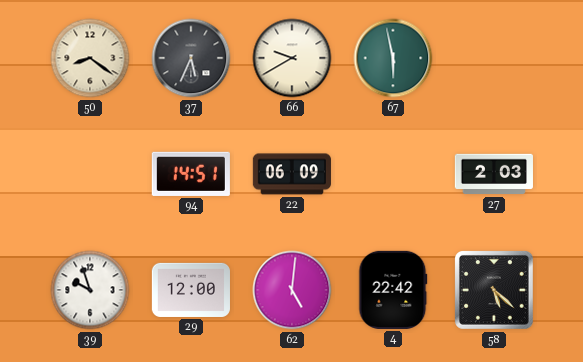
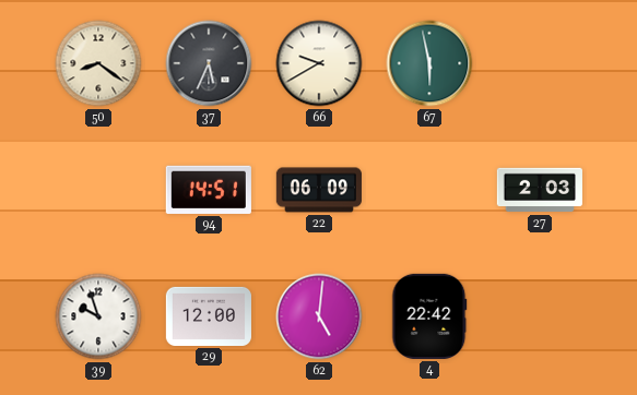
58: 5:22 -> none
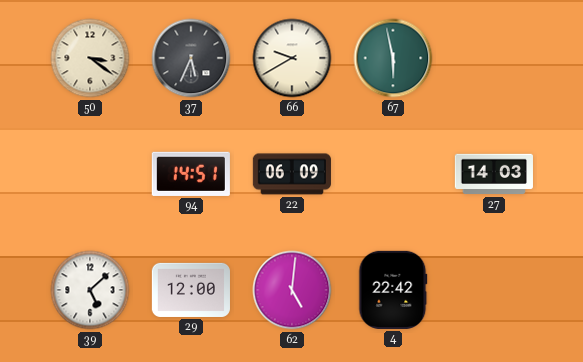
50: 8:21 -> 3:21
27: 2:03 -> 14:03
39: 9:57 -> 5:08
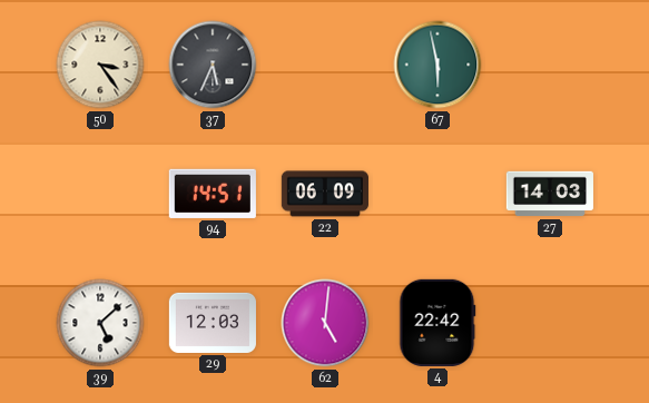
50: 3:21 -> 3:24
66: 9:40 -> none
29: 12:00 -> 12:03
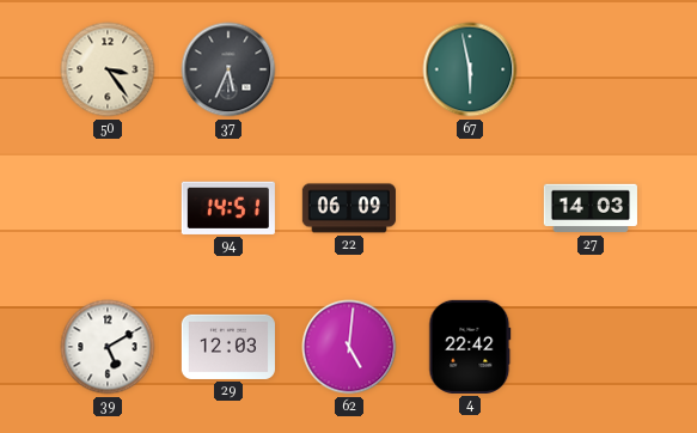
39: 5:08 -> 5:10
